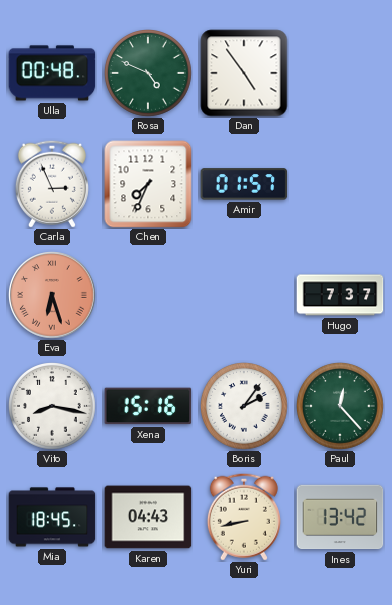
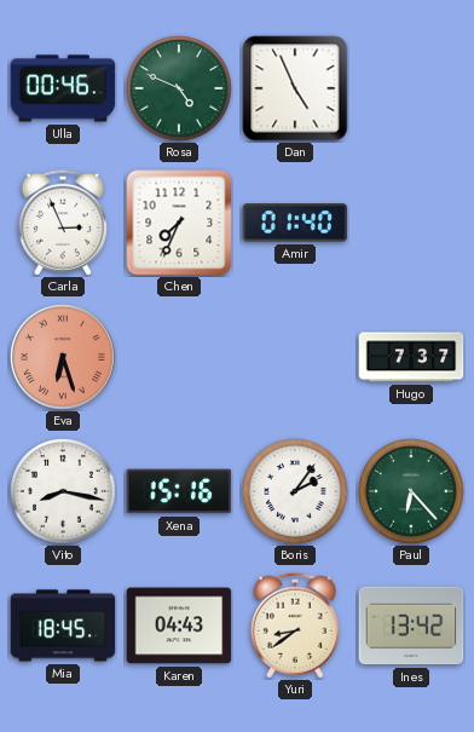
Ulla: 00:48 -> 00:46
Dan: 4:54 -> 4:56
Amir: 01:57 -> 01:40
Paul: 12:23 -> 6:23
Yuri: 8:43 -> 8:39
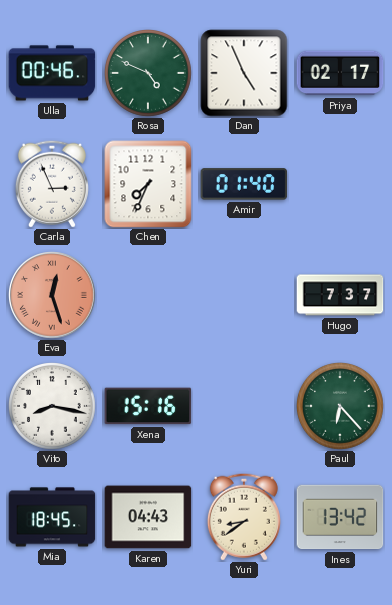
Priya: none -> 02:17
Eva: 6:27 -> 12:27
Boris: 2:06 -> none
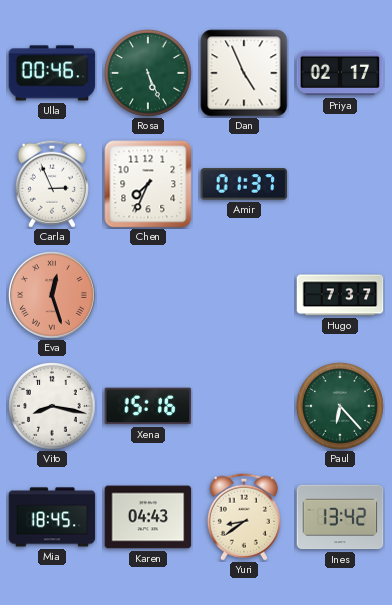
Rosa: 4:49 -> 5:26
Amir: 01:40 -> 01:37
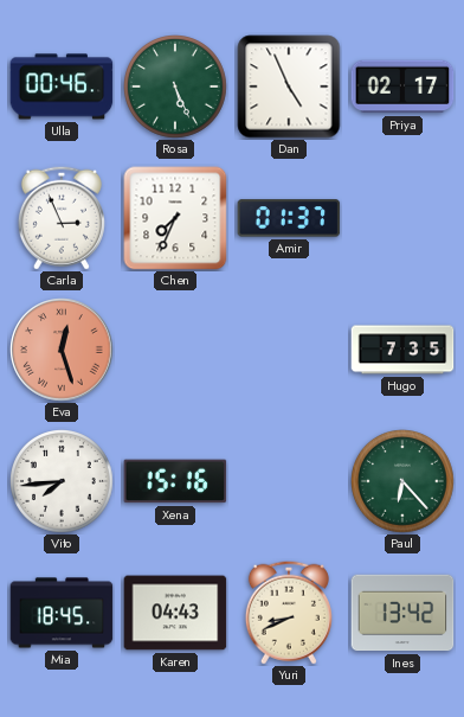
Hugo: 7:37 -> 7:35
Vito: 8:17 -> 7:44
Yuri: 8:39 -> 8:41
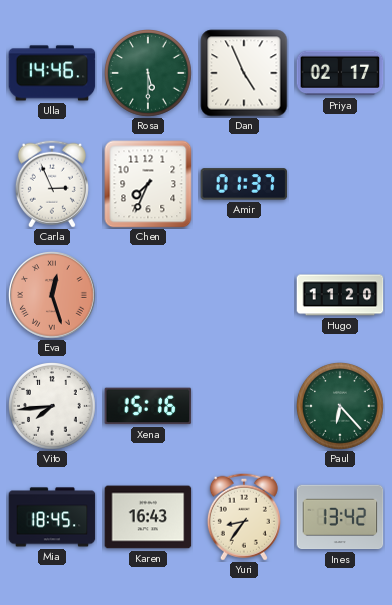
Ulla: 00:46 -> 14:46
Rosa: 5:26 -> 5:30
Hugo: 7:35 -> 11:20
Karen: 04:43 -> 16:43
Yuri: 8:41 -> 8:36
